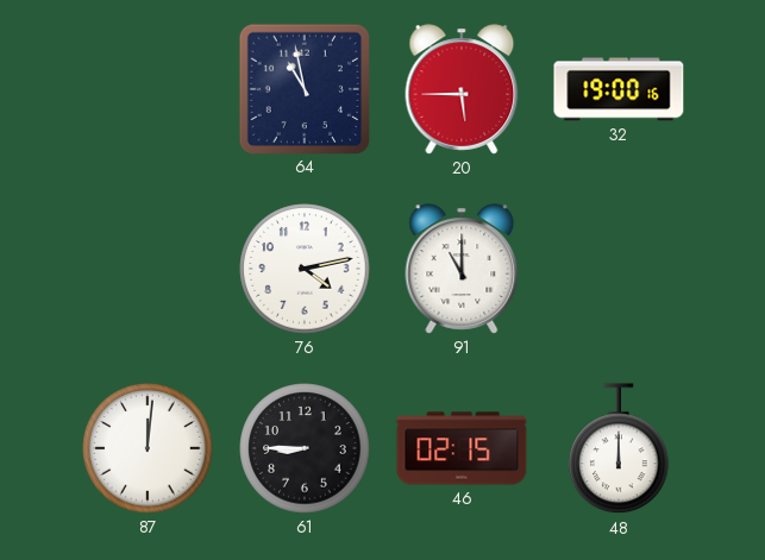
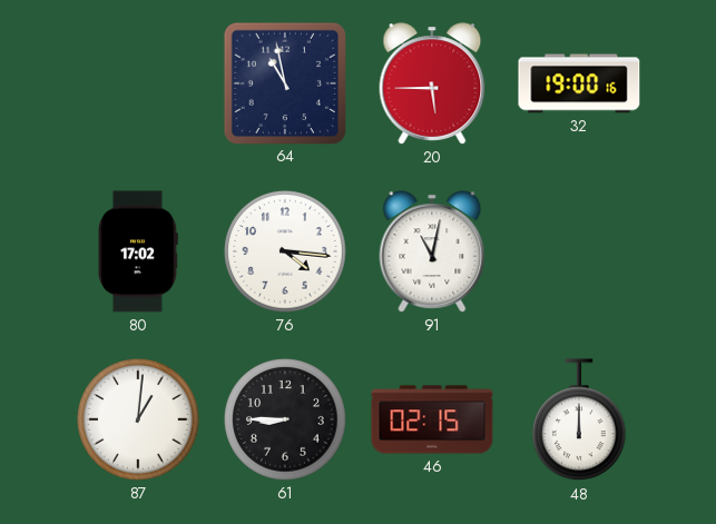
80: none -> 17:02
76: 4:13 -> 4:16
91: 11:00 -> 11:02
87: 12:01 -> 1:01
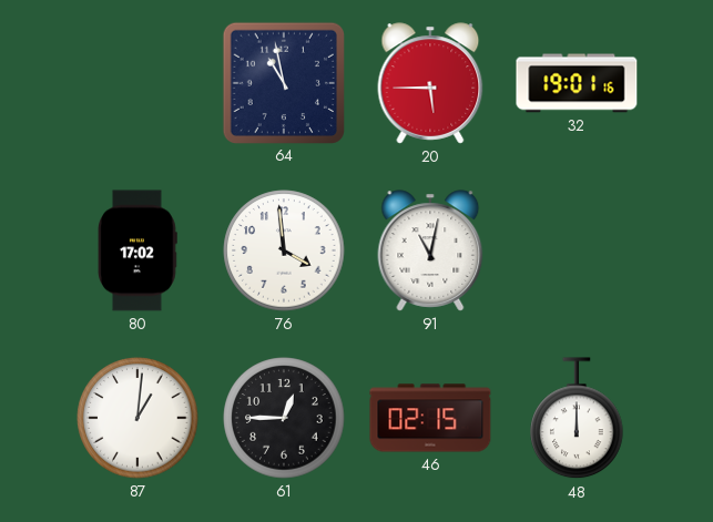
32: 19:00 -> 19:01
76: 4:16 -> 3:59
61: 8:45 -> 12:45
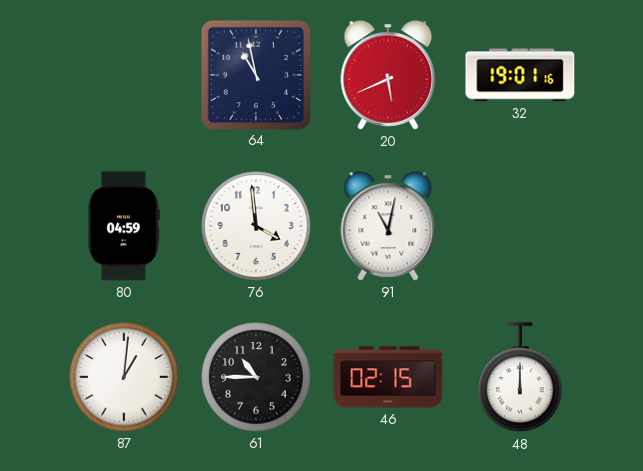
20: 5:45 -> 5:41
80: 17:02 -> 04:59
61: 12:45 -> 10:45
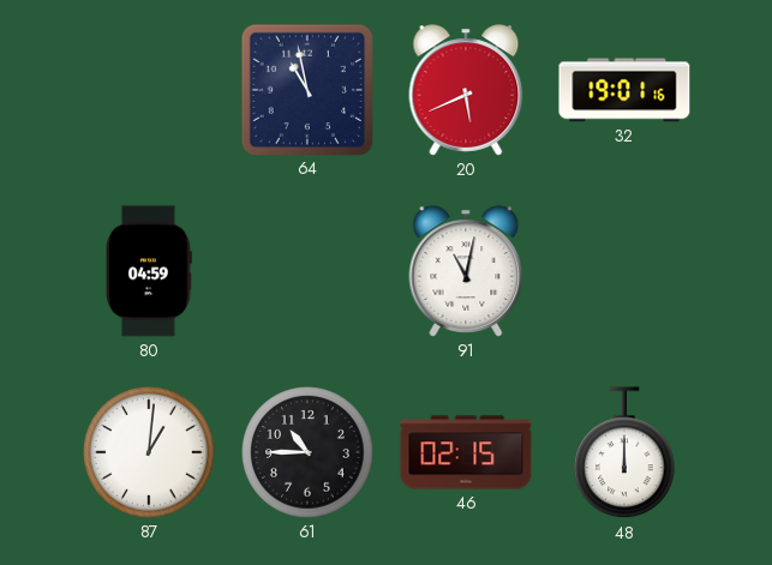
76: 3:59 -> none
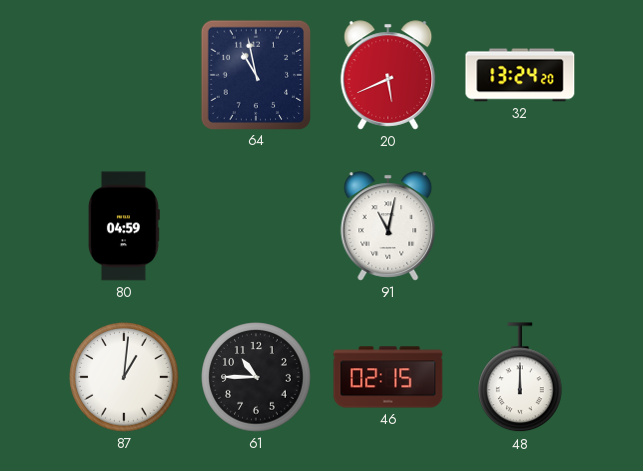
32: 19:01 -> 13:24
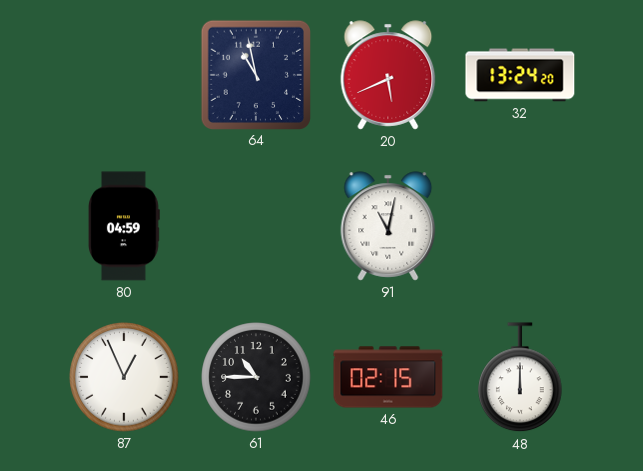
87: 1:01 -> 12:56
